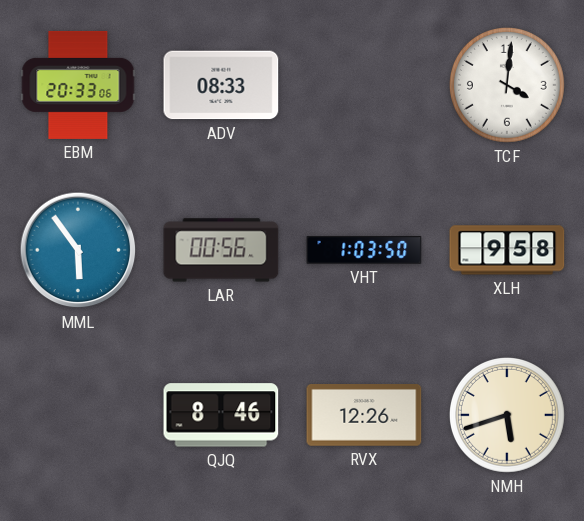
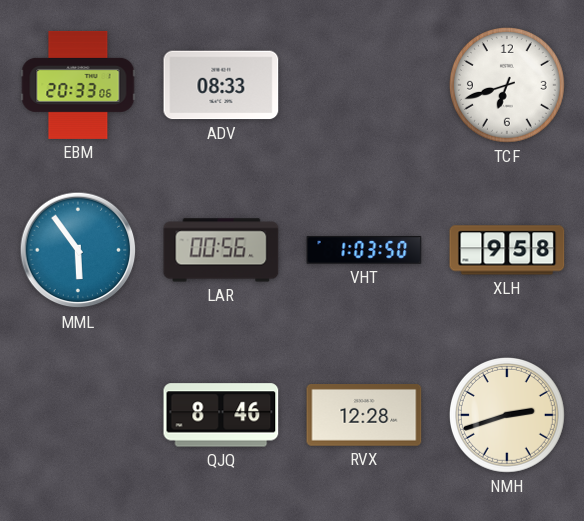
TCF: 4:01 -> 6:42
RVX: 12:26 -> 12:28
NMH: 5:42 -> 2:42
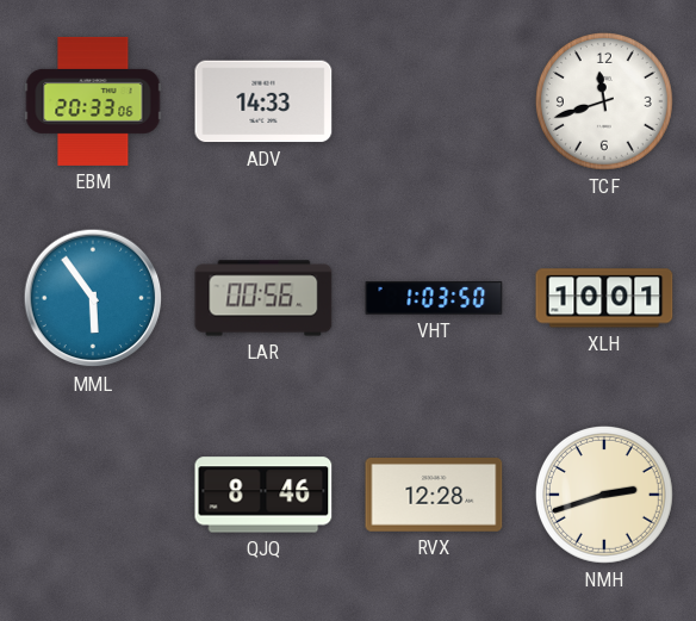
ADV: 08:33 -> 14:33
TCF: 6:42 -> 11:42
XLH: 9:58 -> 10:01
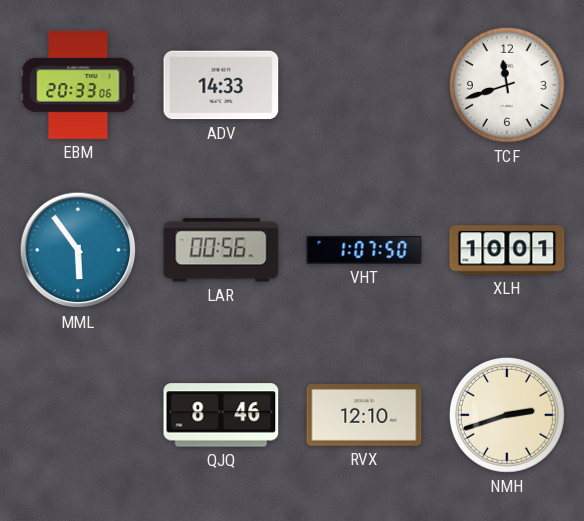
VHT: 1:03 -> 1:07
RVX: 12:28 -> 12:10
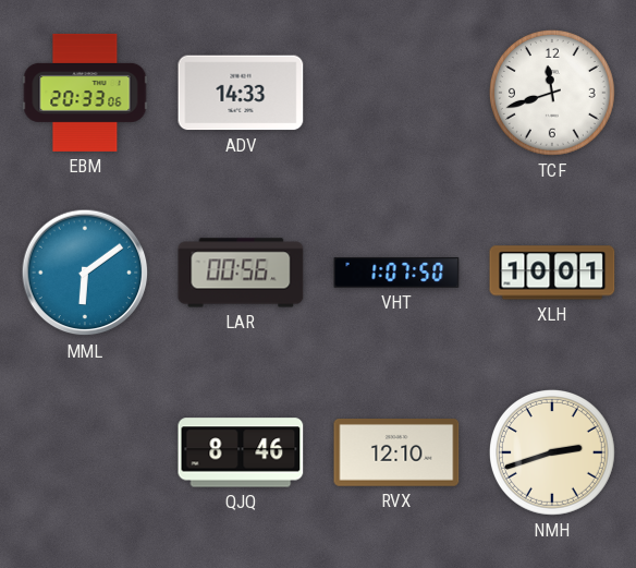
MML: 5:54 -> 6:09
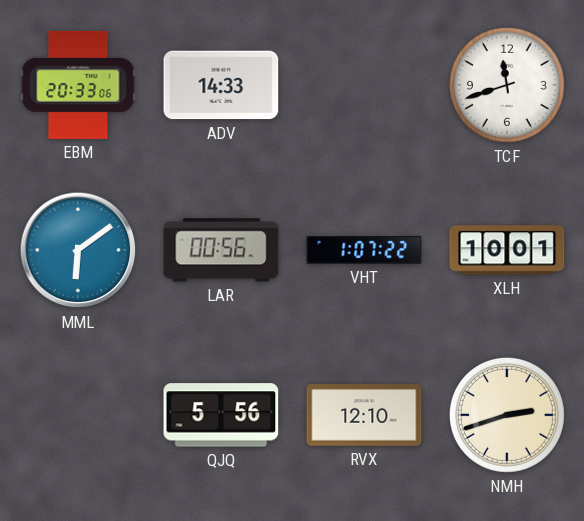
VHT: 1:07:50 -> 1:07:22
QJQ: 8:46 -> 5:56
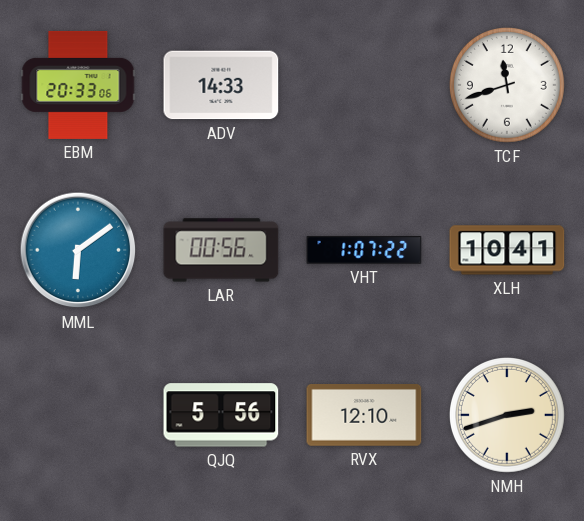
XLH: 10:01 -> 10:41
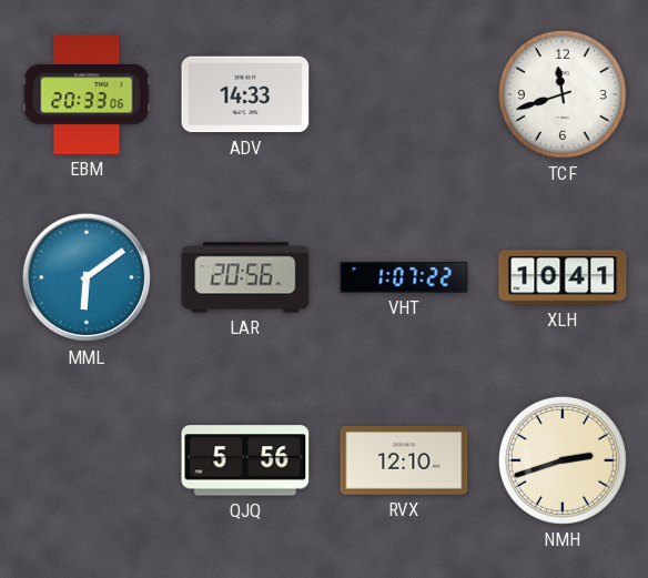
LAR: 00:56 -> 20:56
